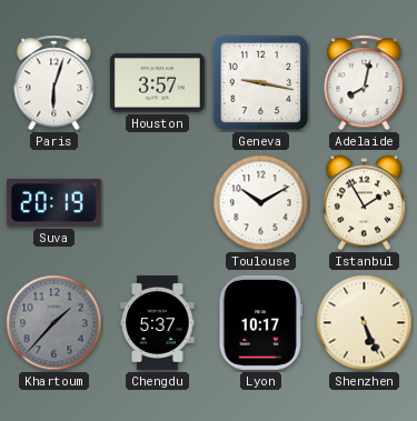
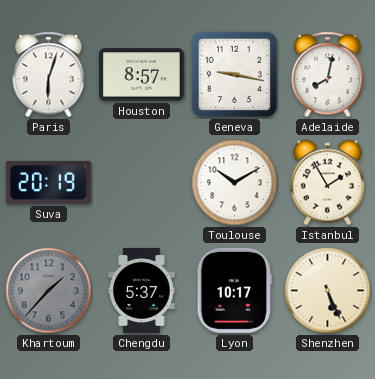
Houston: 3:57 -> 8:57
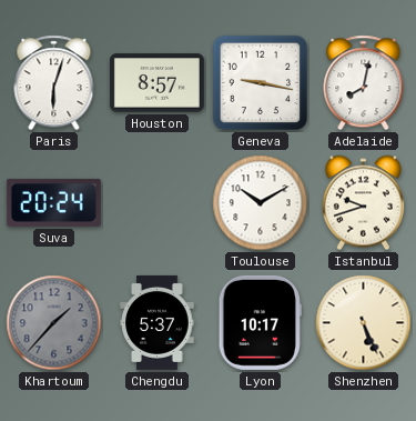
Suva: 20:19 -> 20:24
Istanbul: 1:55 -> 9:42
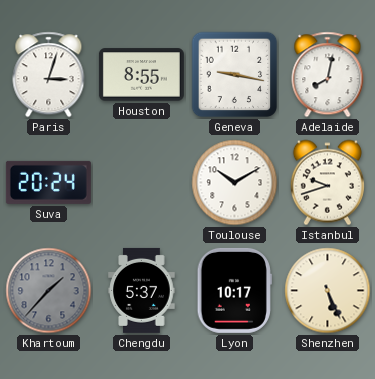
Paris: 6:03 -> 3:03
Houston: 8:57 -> 8:55
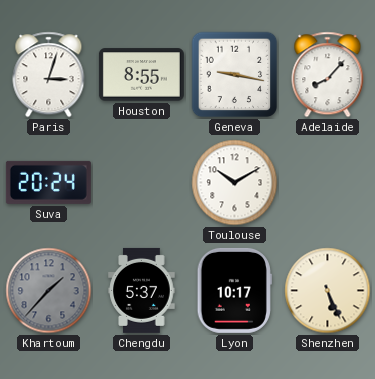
Adelaide: 8:02 -> 8:07
Istanbul: 9:42 -> none
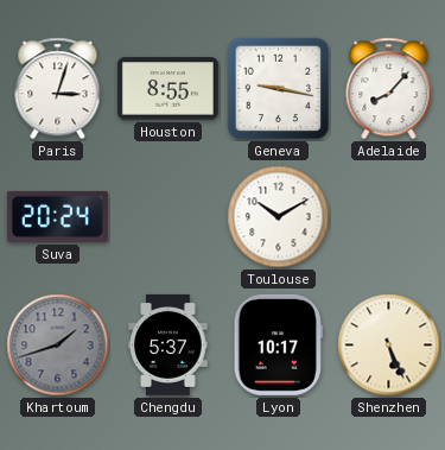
Khartoum: 1:37 -> 1:42
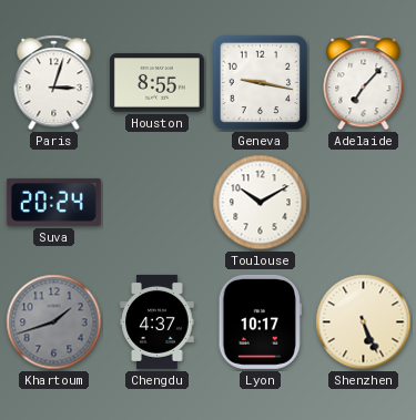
Adelaide: 8:07 -> 7:07
Chengdu: 5:37 -> 4:37
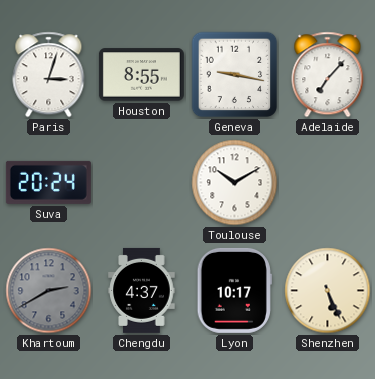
Khartoum: 1:42 -> 2:40
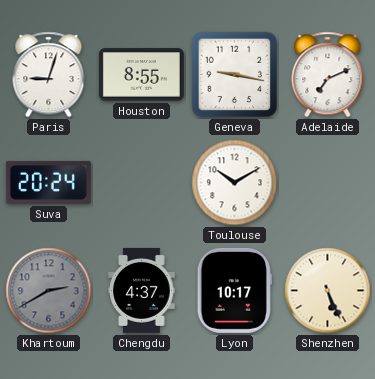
Paris: 3:03 -> 9:03
Adelaide: 7:07 -> 7:11
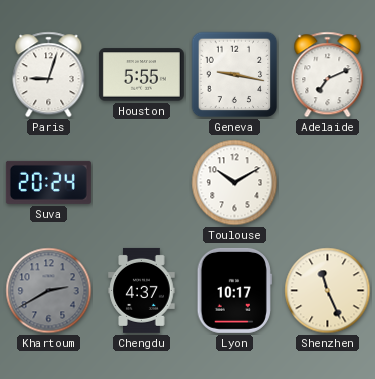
Houston: 8:55 -> 5:55
Shenzhen: 5:26 -> 11:26
